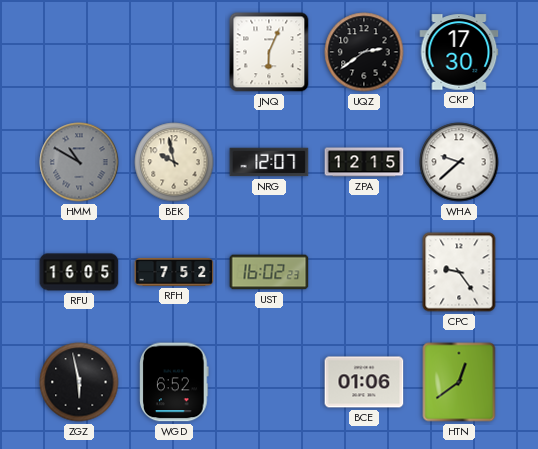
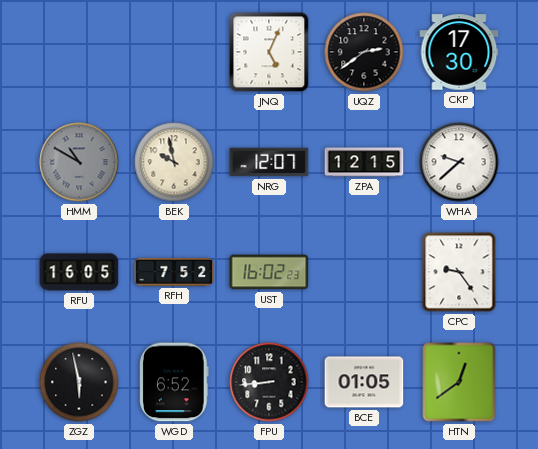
JNQ: 6:04 -> 5:04
FPU: none -> 8:44
BCE: 01:06 -> 01:05
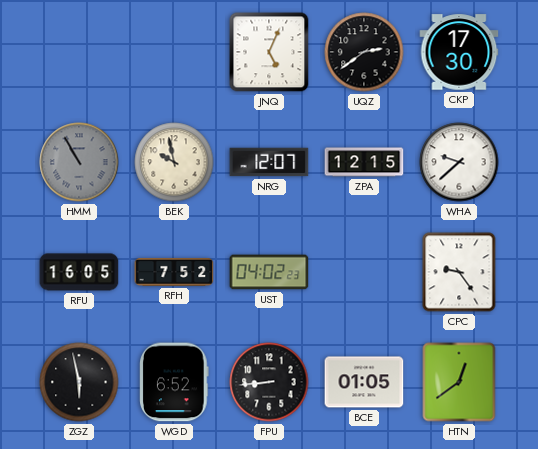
HMM: 10:50 -> 10:55
UST: 16:02 -> 04:02
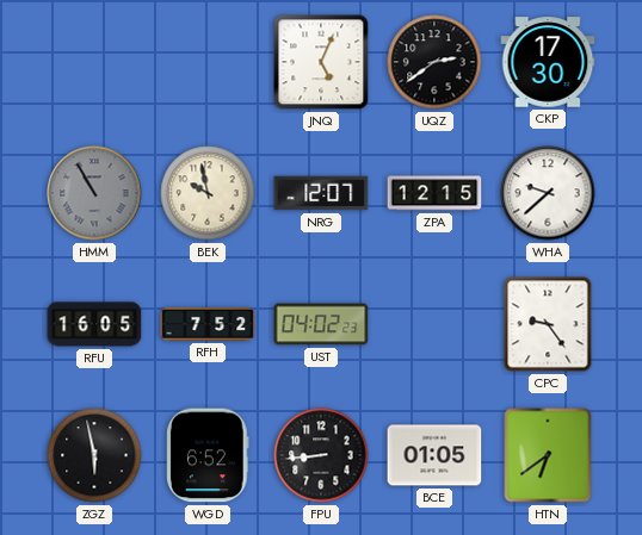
HTN: 12:39 -> 6:39
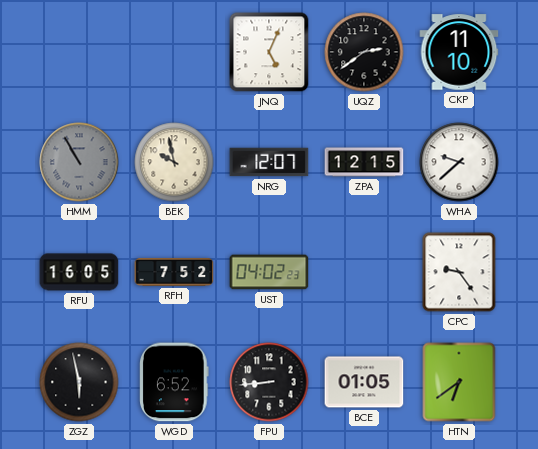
CKP: 17:30 -> 11:10
